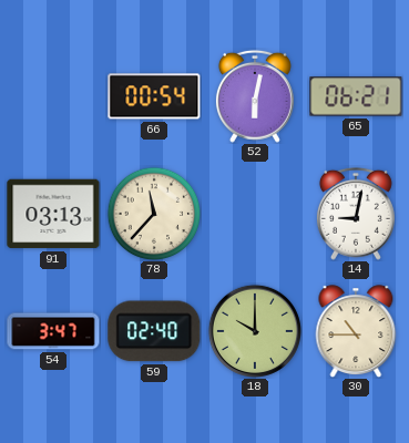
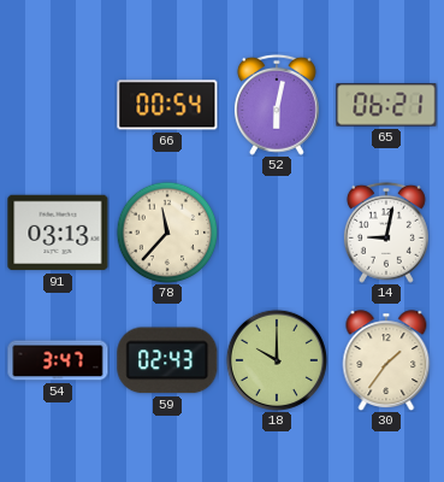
59: 02:40 -> 02:43
30: 10:45 -> 1:36
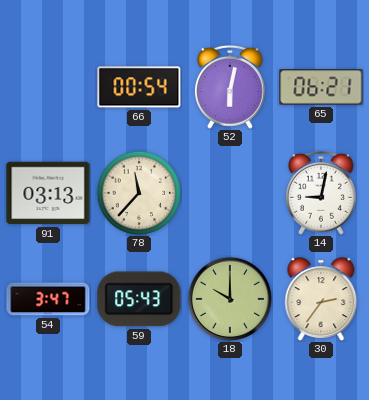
59: 02:43 -> 05:43
30: 1:36 -> 2:36
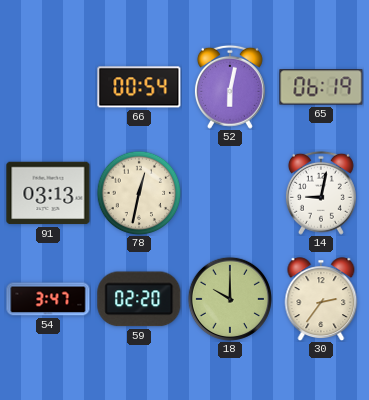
65: 06:21 -> 06:19
78: 11:37 -> 12:32
59: 05:43 -> 02:20
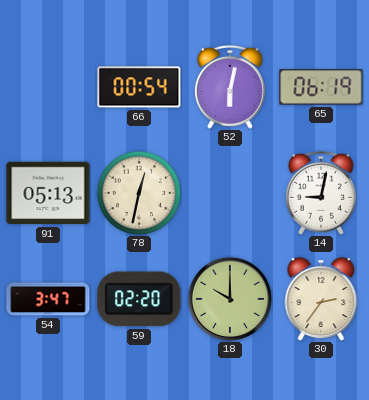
91: 03:13 -> 05:13
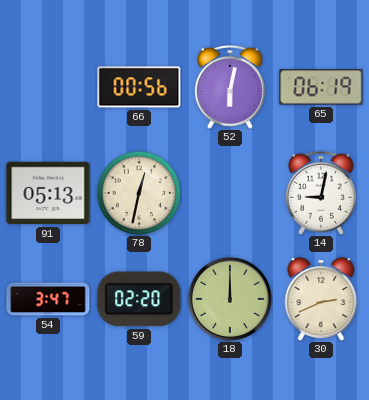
66: 00:54 -> 00:56
18: 10:00 -> 12:00
30: 2:36 -> 2:41
